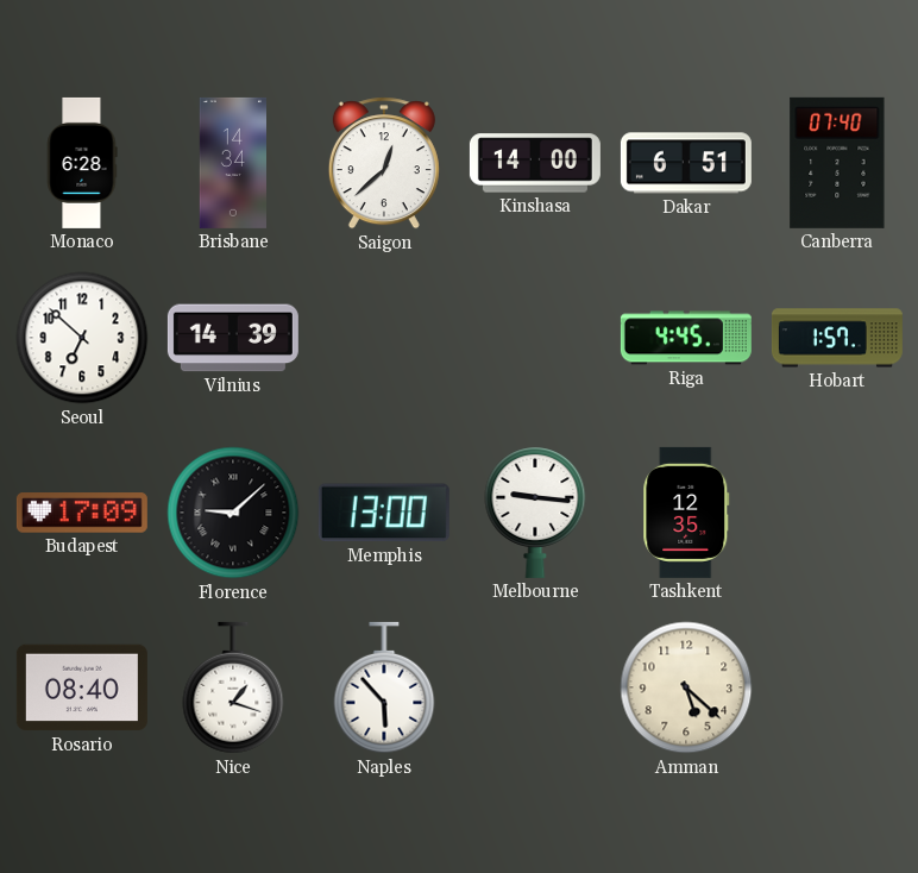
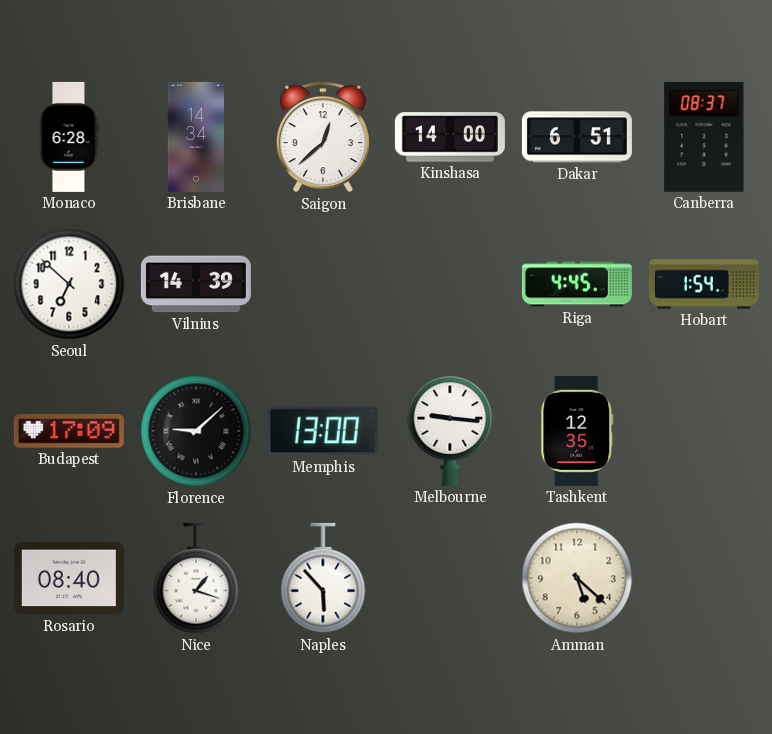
Canberra: 07:40 -> 08:37
Hobart: 1:57 -> 1:54
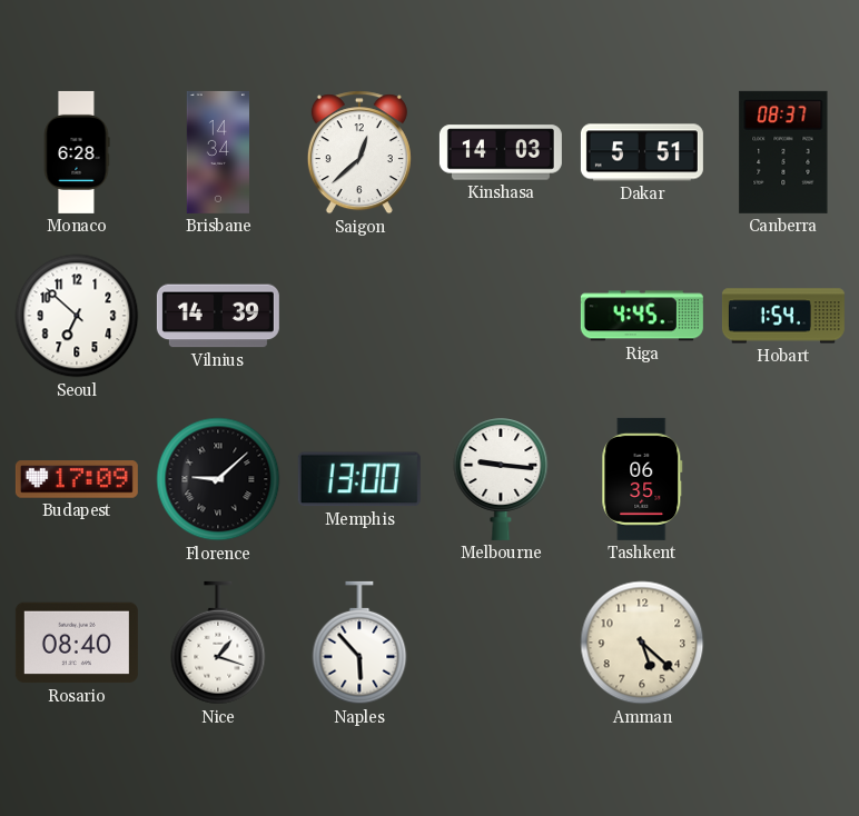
Kinshasa: 14:00 -> 14:03
Dakar: 6:51 -> 5:51
Tashkent: 12:35 -> 06:35
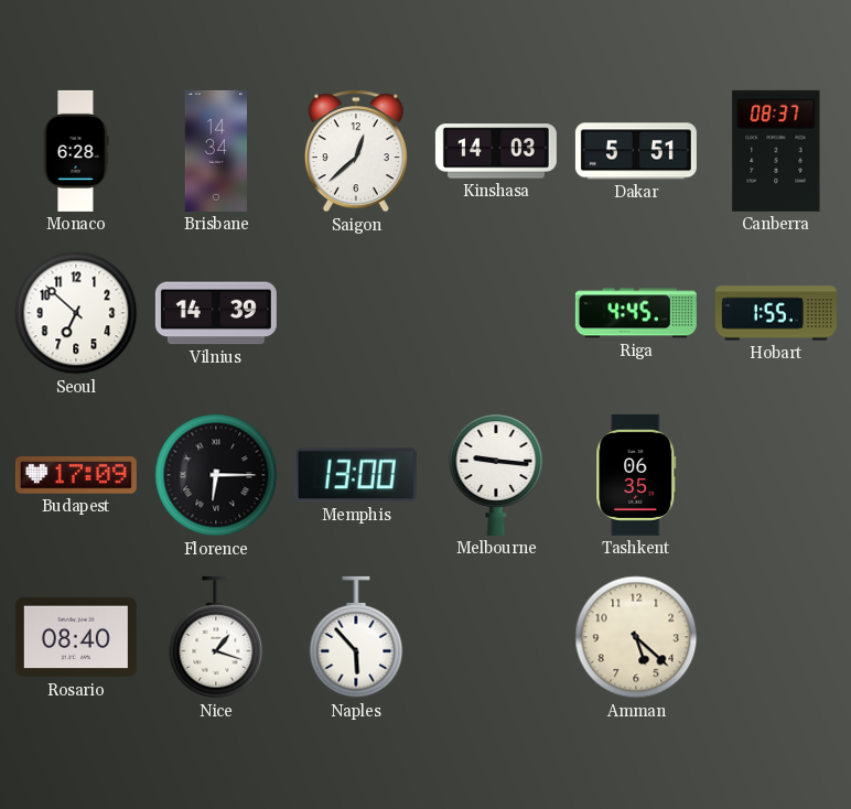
Hobart: 1:54 -> 1:55
Florence: 9:08 -> 6:15
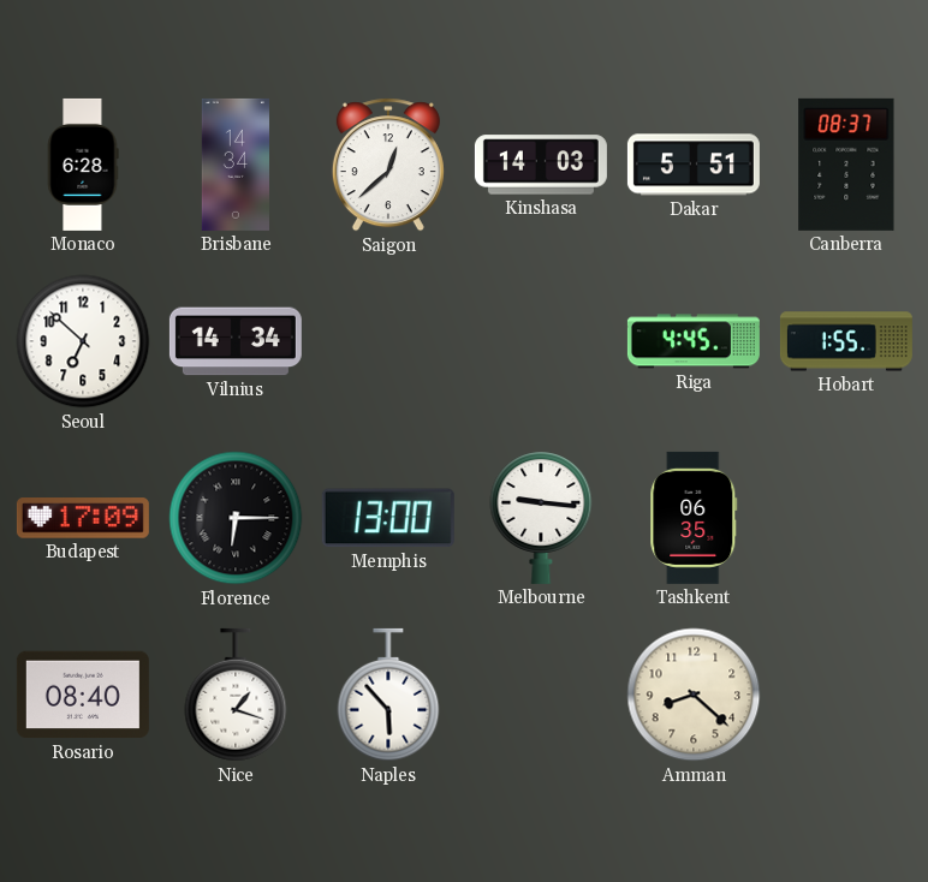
Vilnius: 14:39 -> 14:34
Amman: 5:22 -> 8:22
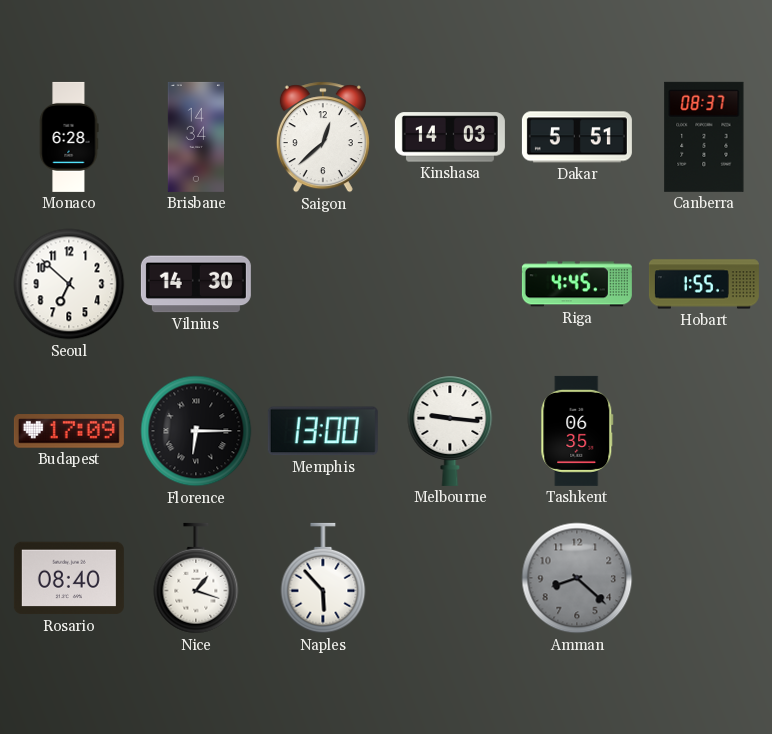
Vilnius: 14:34 -> 14:30
Amman dial: cream -> grey
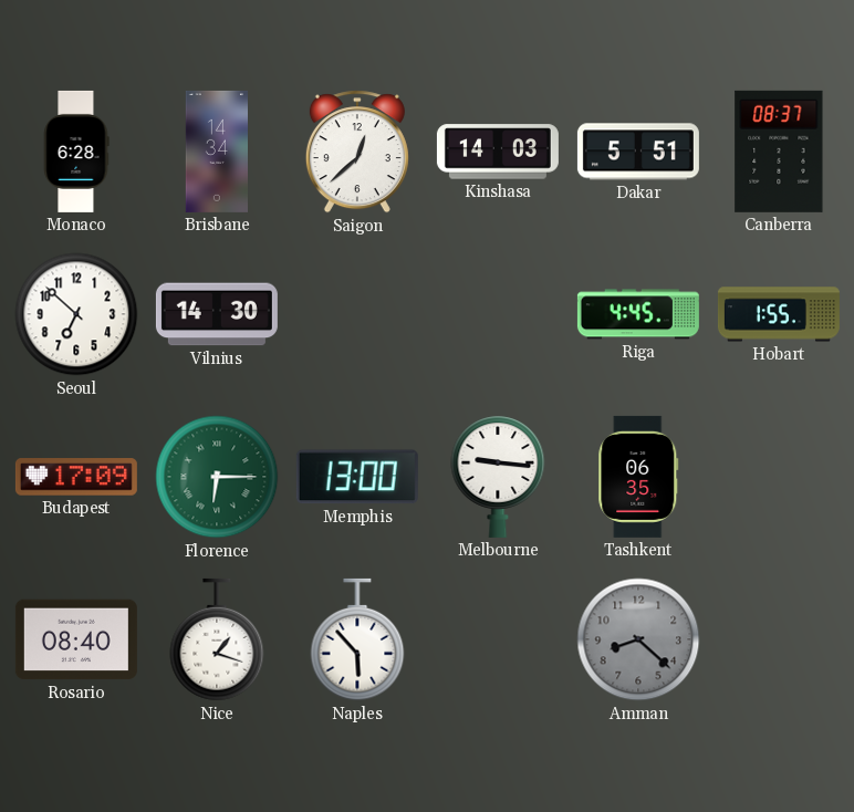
Florence dial: black -> green
